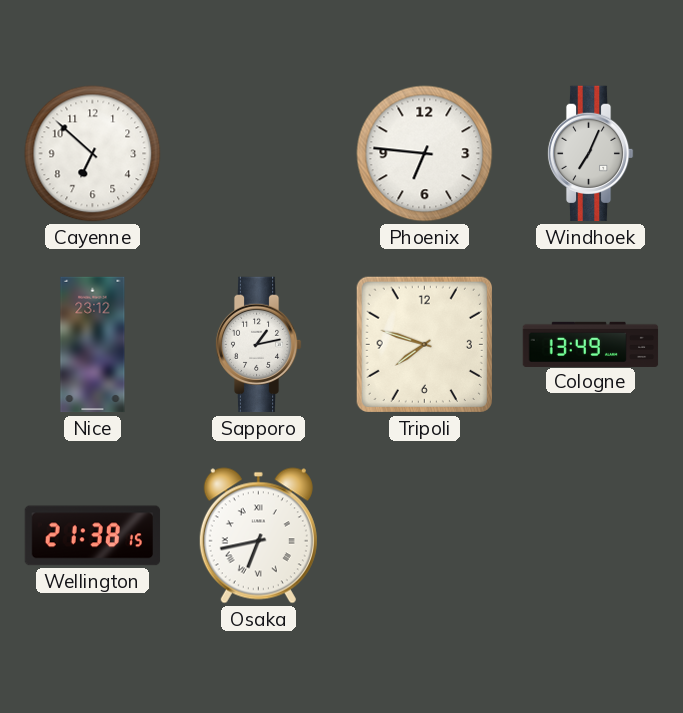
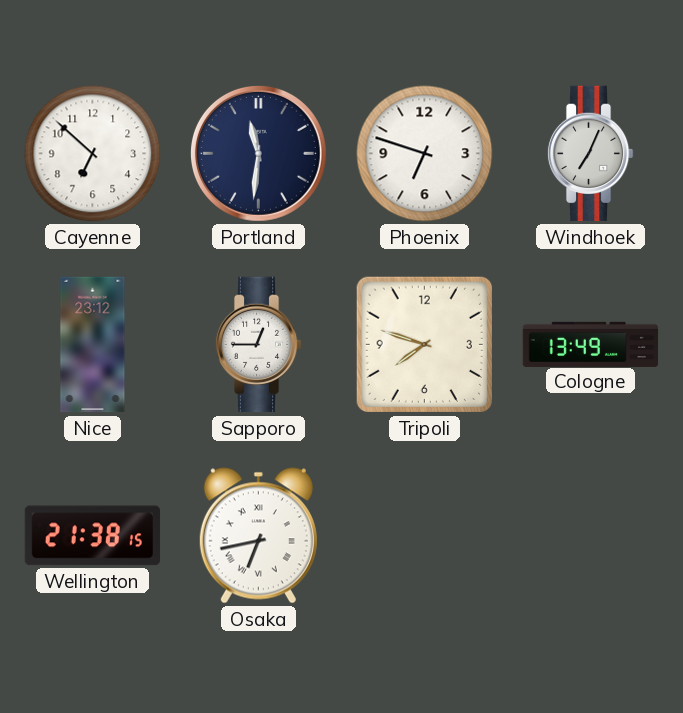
Portland: none -> 11:31
Phoenix: 6:46 -> 6:48
Sapporo: 1:13 -> 12:45
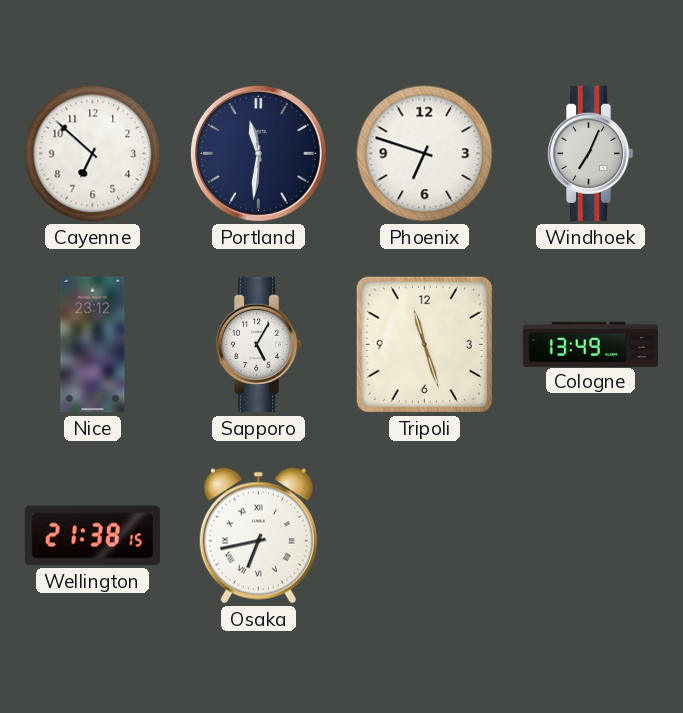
Sapporo: 12:45 -> 5:05
Tripoli: 7:48 -> 11:27
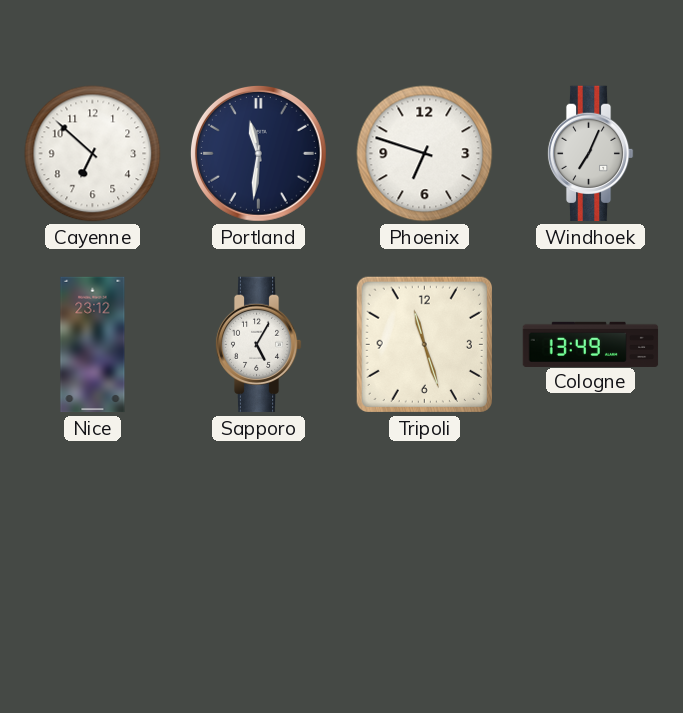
Wellington: 21:38 -> none
Osaka: 6:43 -> none
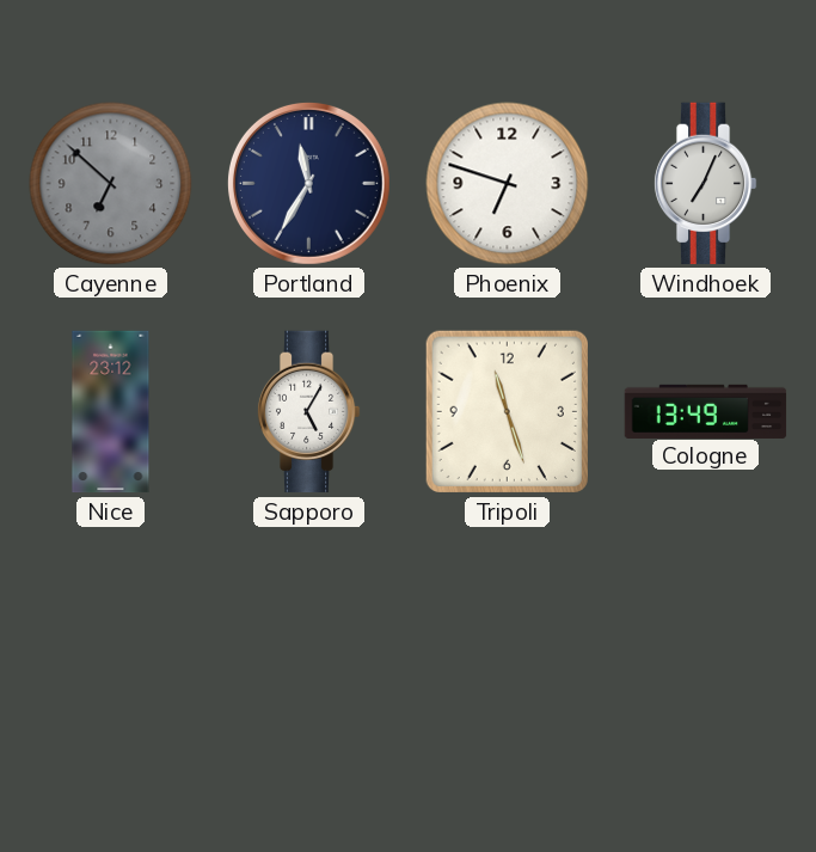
Cayenne dial: white -> grey
Portland: 11:31 -> 11:35
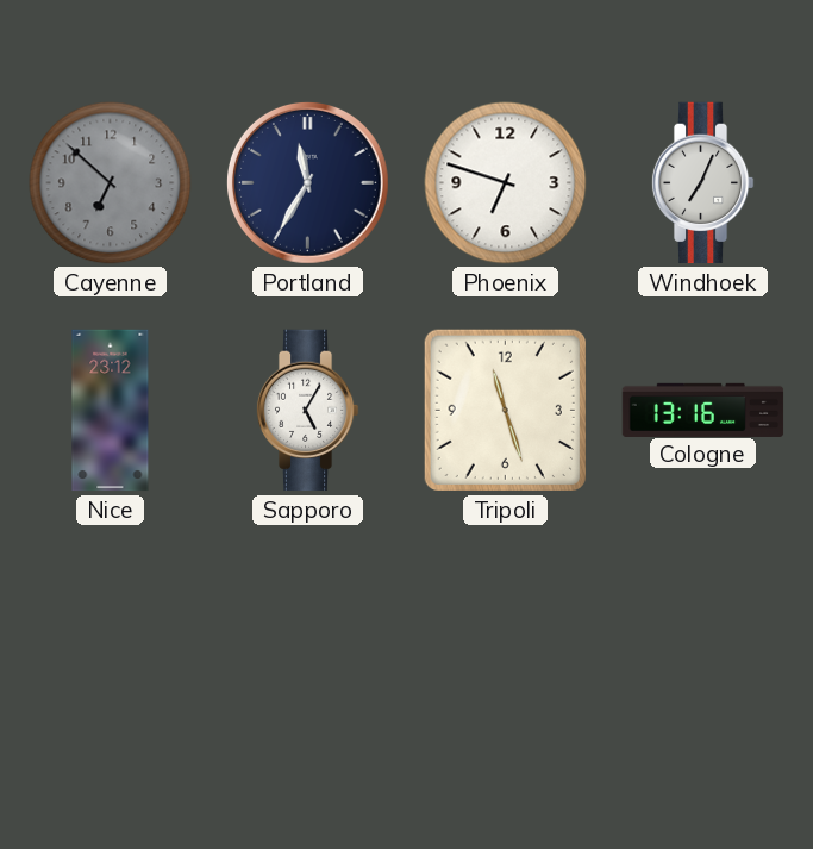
Cologne: 13:49 -> 13:16
